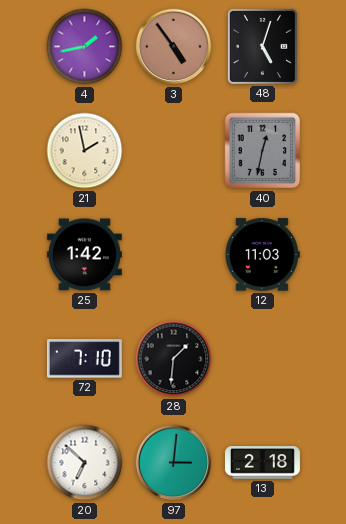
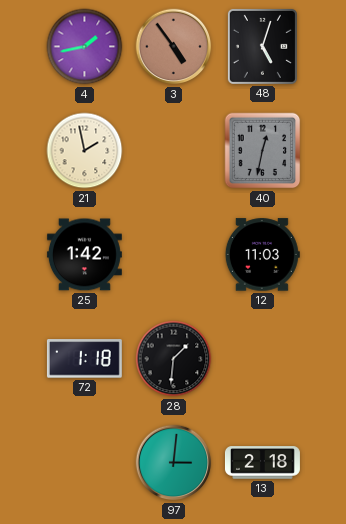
72: 7:10 -> 1:18
20: 6:52 -> none
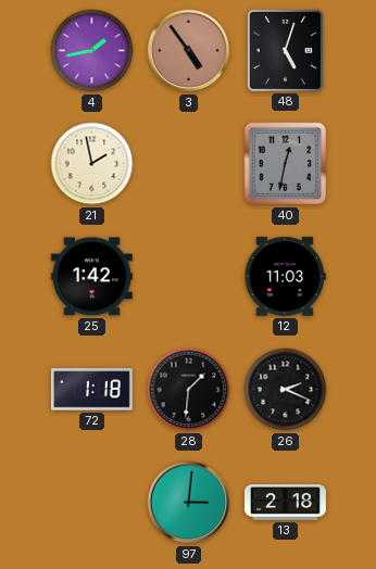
26: none -> 2:19
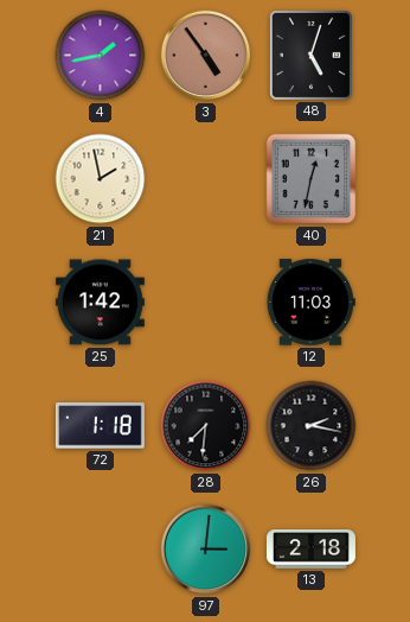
28: 1:31 -> 7:31
26: 2:19 -> 2:17
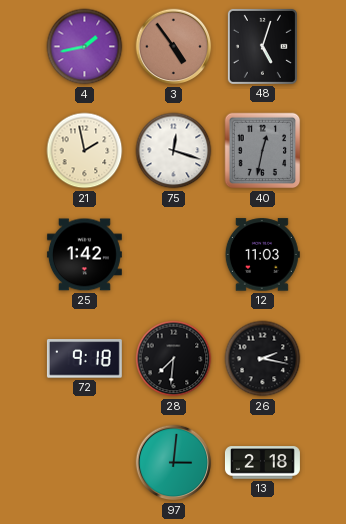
75: none -> 12:18
72: 1:18 -> 9:18
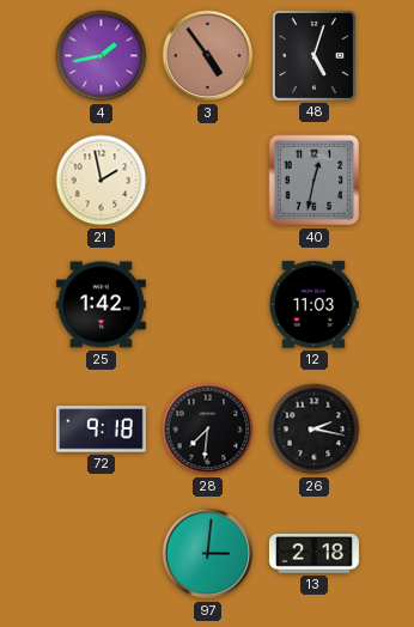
75: 12:18 -> none
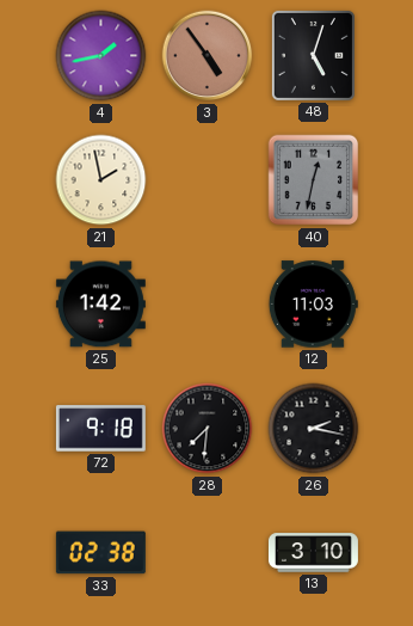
33: none -> 02:38
97: 3:01 -> none
13: 2:18 -> 3:10
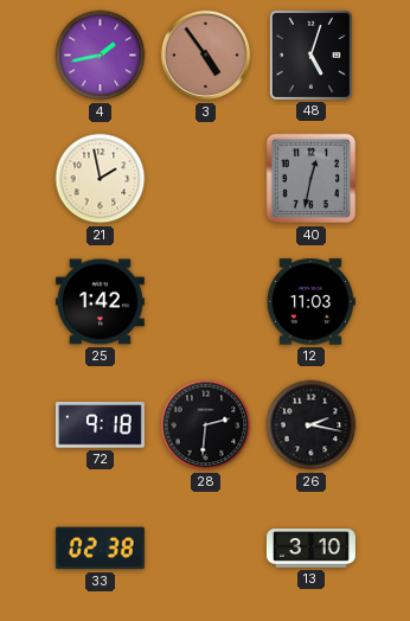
28: 7:31 -> 2:31
